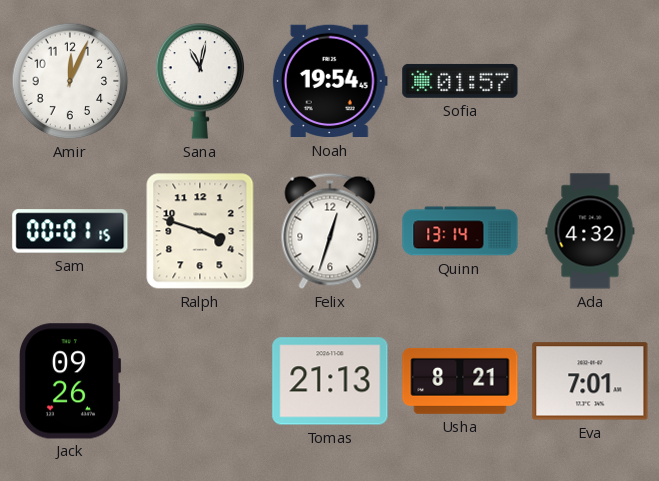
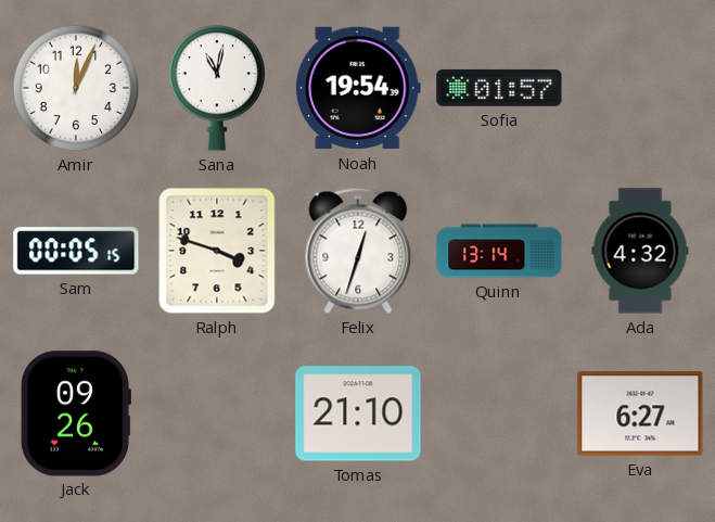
Noah: 19:54:45 -> 19:54:39
Sam: 00:01 -> 00:05
Tomas: 21:13 -> 21:10
Usha: 8:21 -> none
Eva: 7:01 -> 6:27
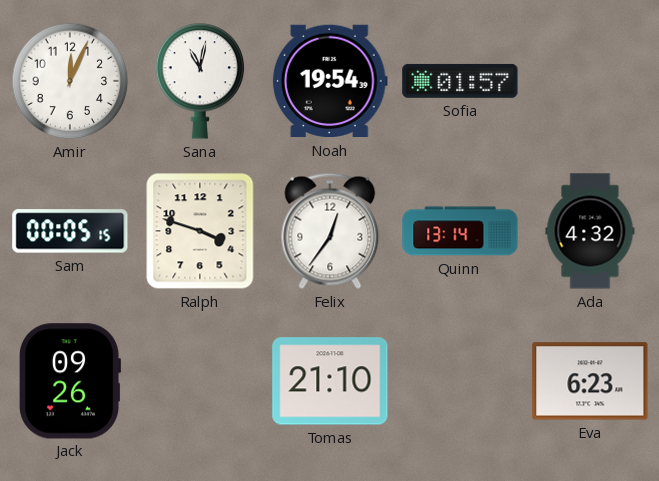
Felix: 12:33 -> 12:36
Eva: 6:27 -> 6:23
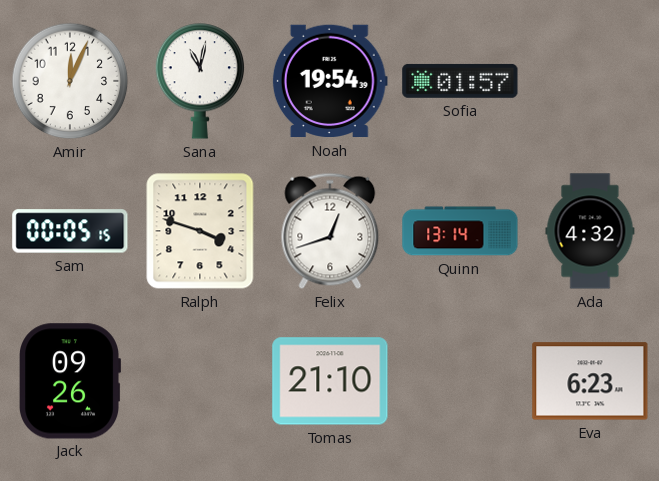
Felix: 12:36 -> 12:42
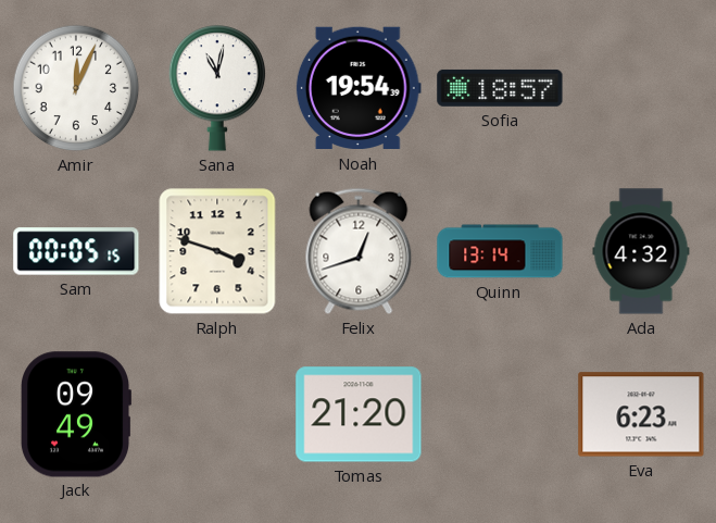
Sofia: 01:57 -> 18:57
Jack: 09:26 -> 09:49
Tomas: 21:10 -> 21:20
